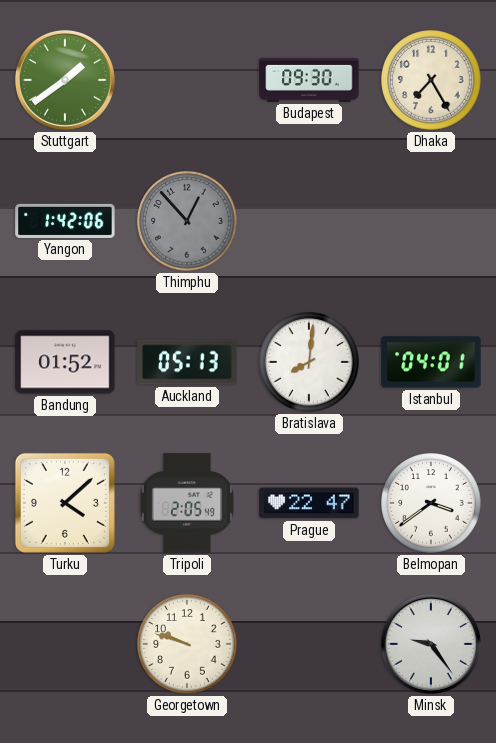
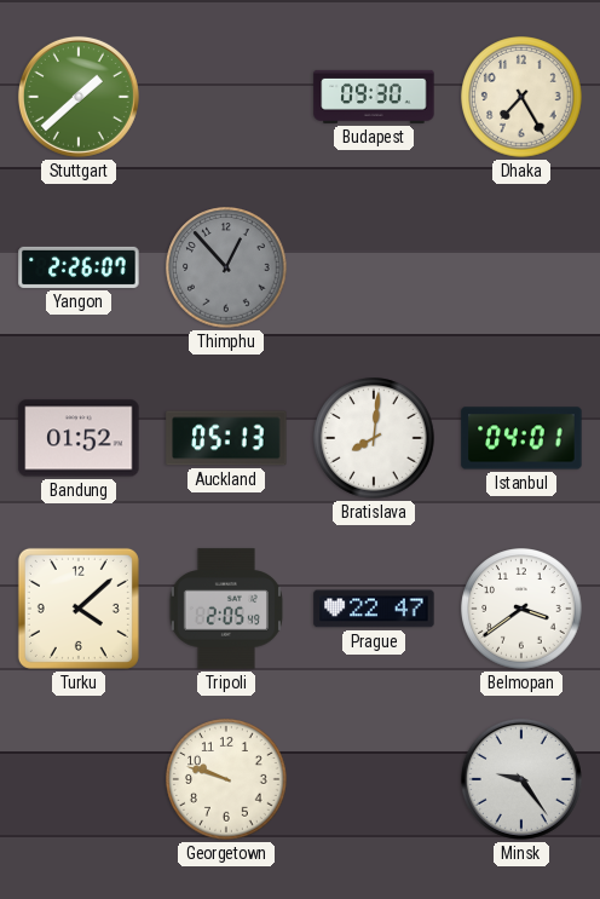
Stuttgart: 1:39 -> 1:38
Yangon: 1:42 -> 2:26
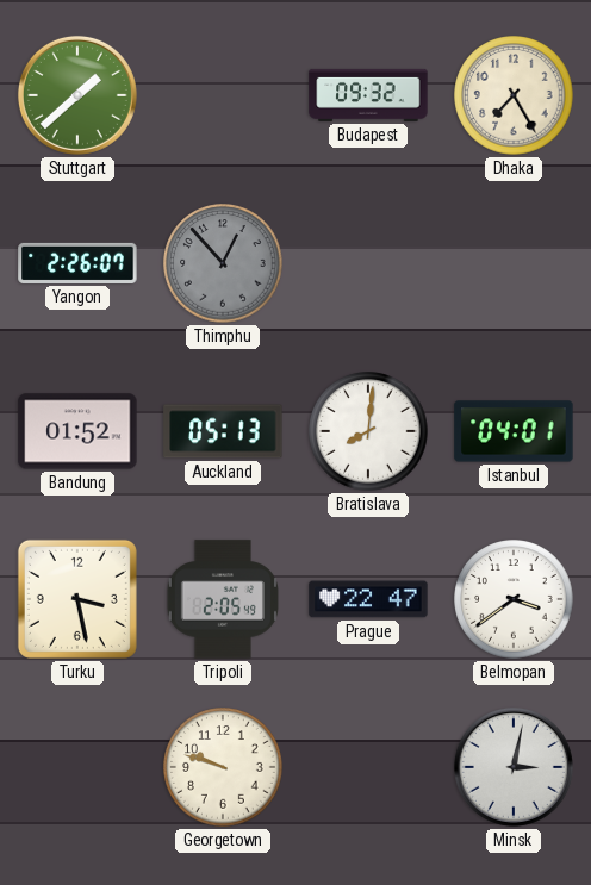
Budapest: 09:30 -> 09:32
Turku: 4:08 -> 3:28
Minsk: 9:24 -> 3:02
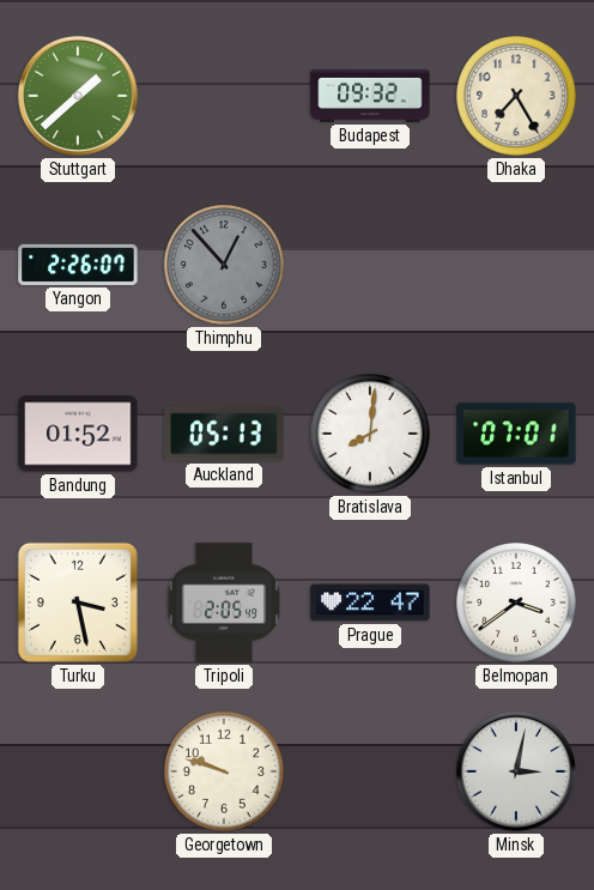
Istanbul: 04:01 -> 07:01
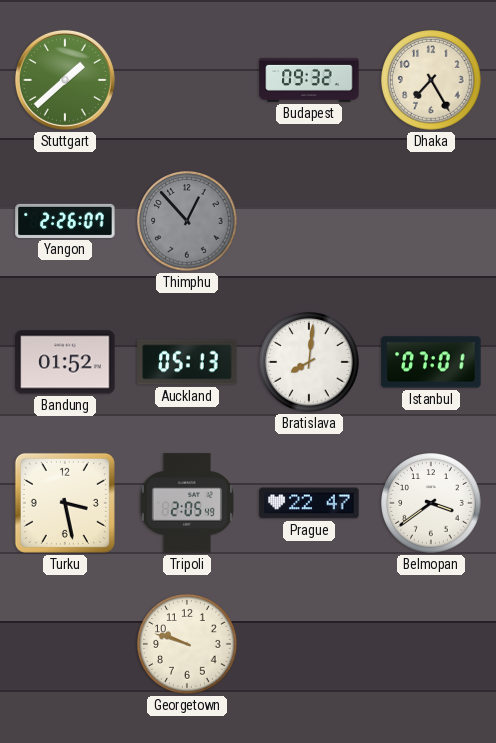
Minsk: 3:02 -> none
